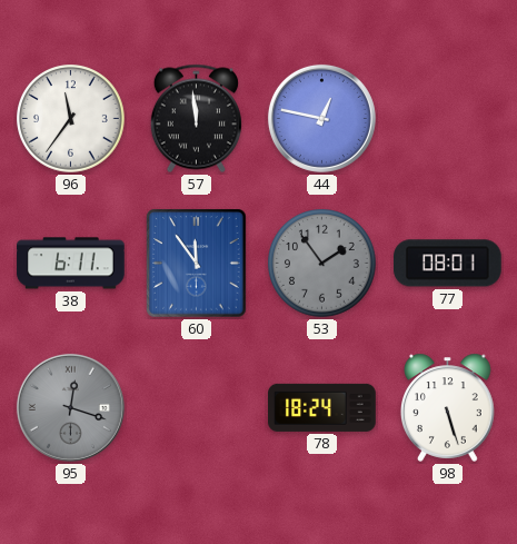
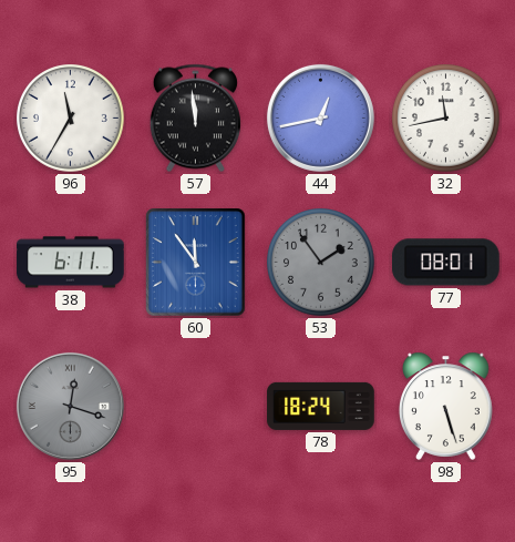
96: 11:36 -> 11:35
44: 12:47 -> 12:43
32: none -> 11:43
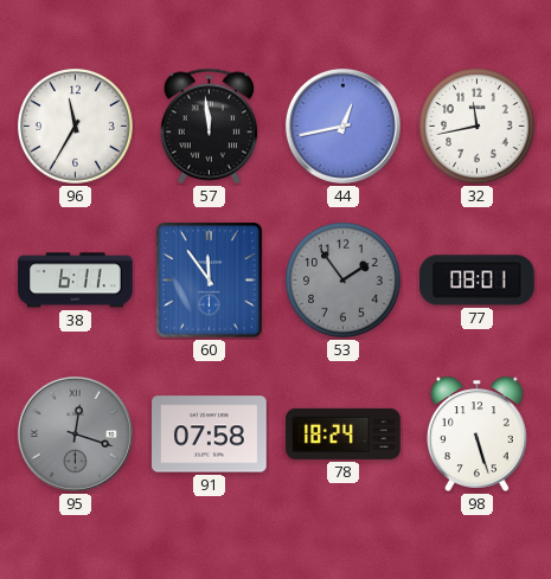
91: none -> 07:58
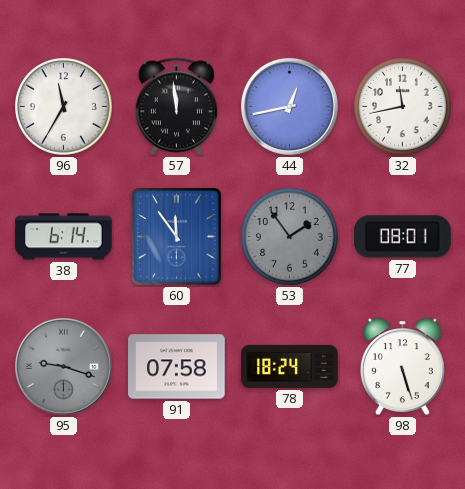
38: 6:11 -> 6:14
95: 12:18 -> 9:18
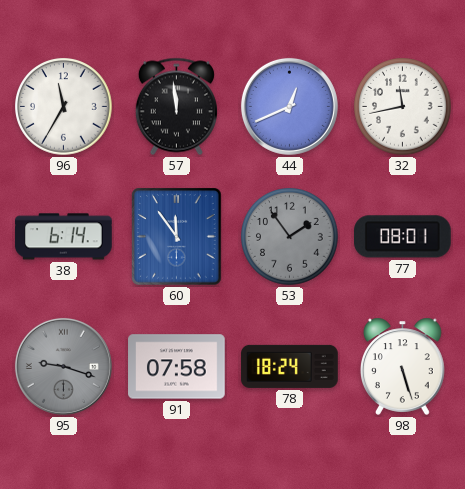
44: 12:43 -> 12:41
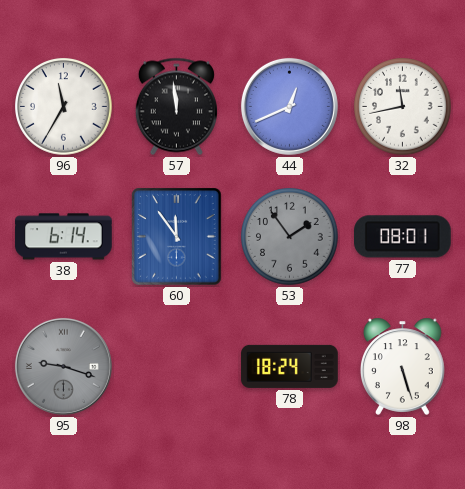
91: 07:58 -> none
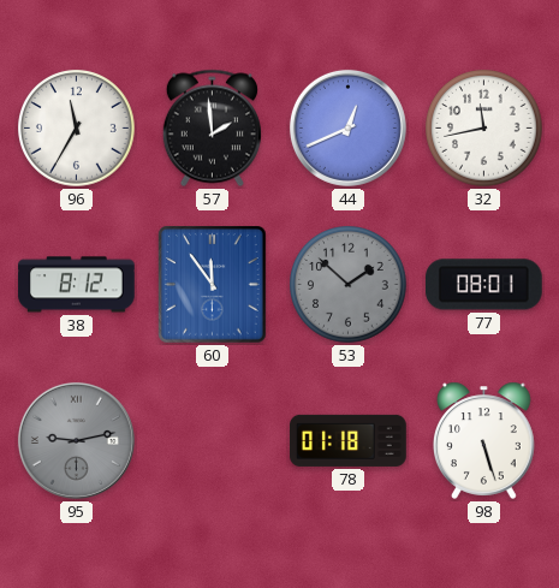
57: 11:59 -> 1:59
38: 6:14 -> 8:12
53: 1:54 -> 1:52
95: 9:18 -> 9:13
78: 18:24 -> 01:18
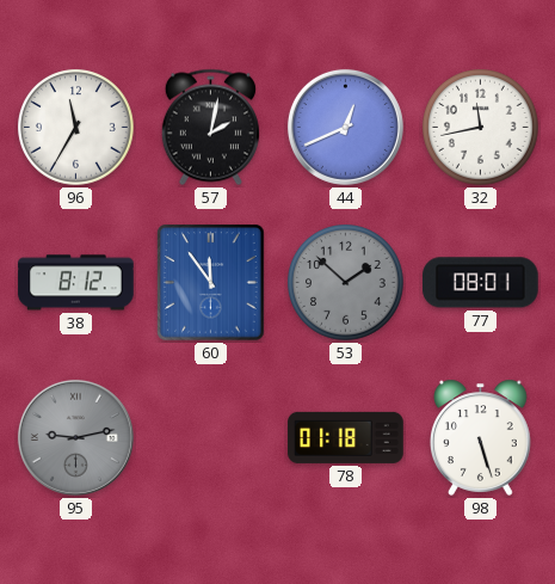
57: 1:59 -> 2:02
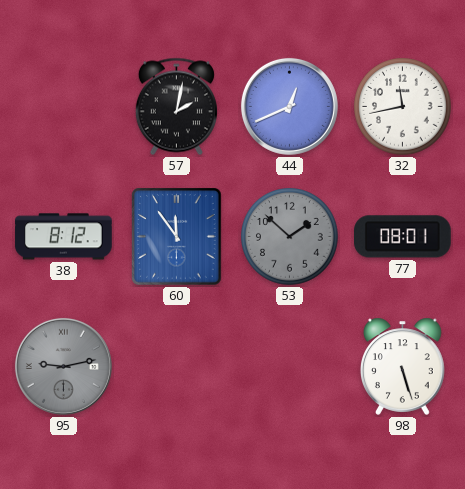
96: 11:35 -> none
78: 01:18 -> none
